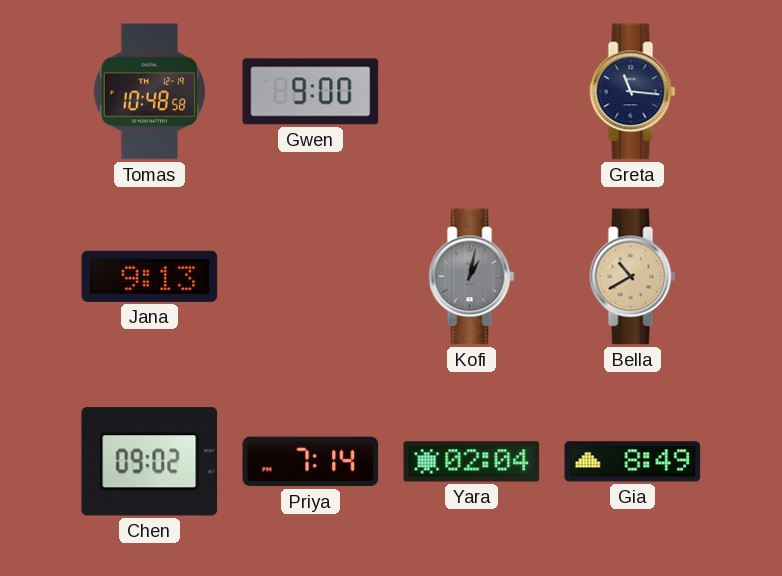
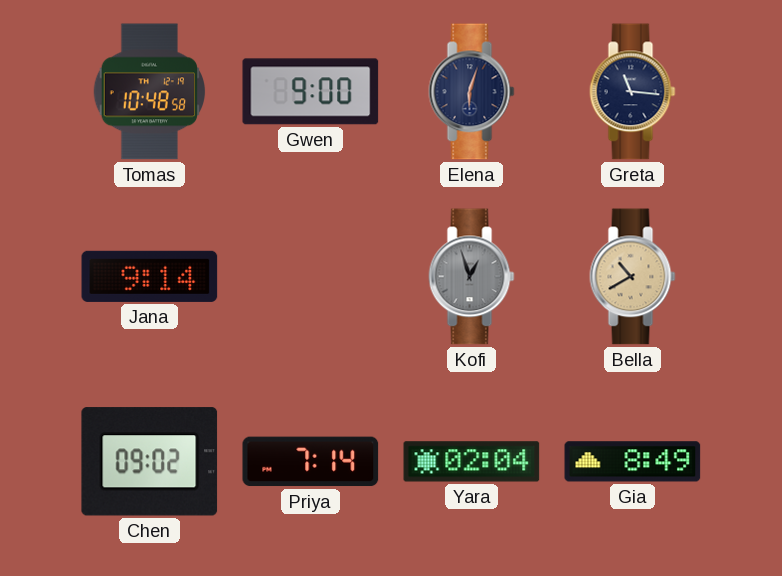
Elena: none -> 6:03
Jana: 9:13 -> 9:14
Kofi: 1:02 -> 12:57
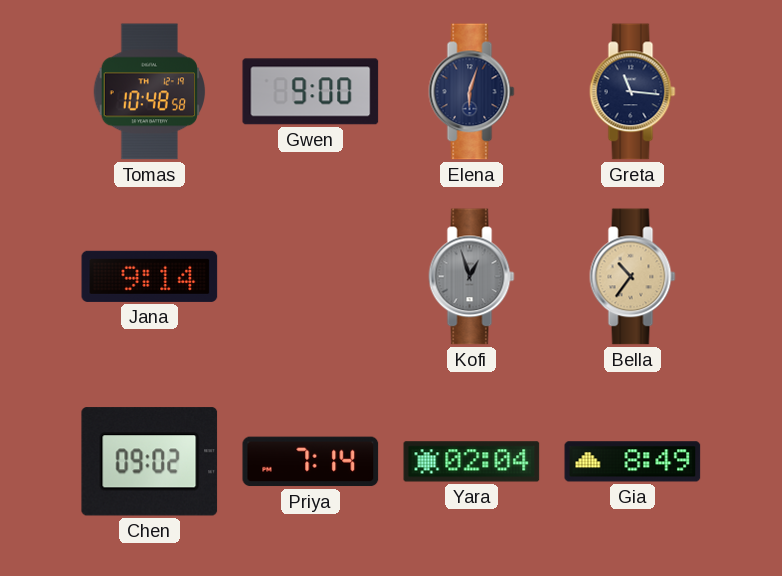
Bella: 10:40 -> 10:36
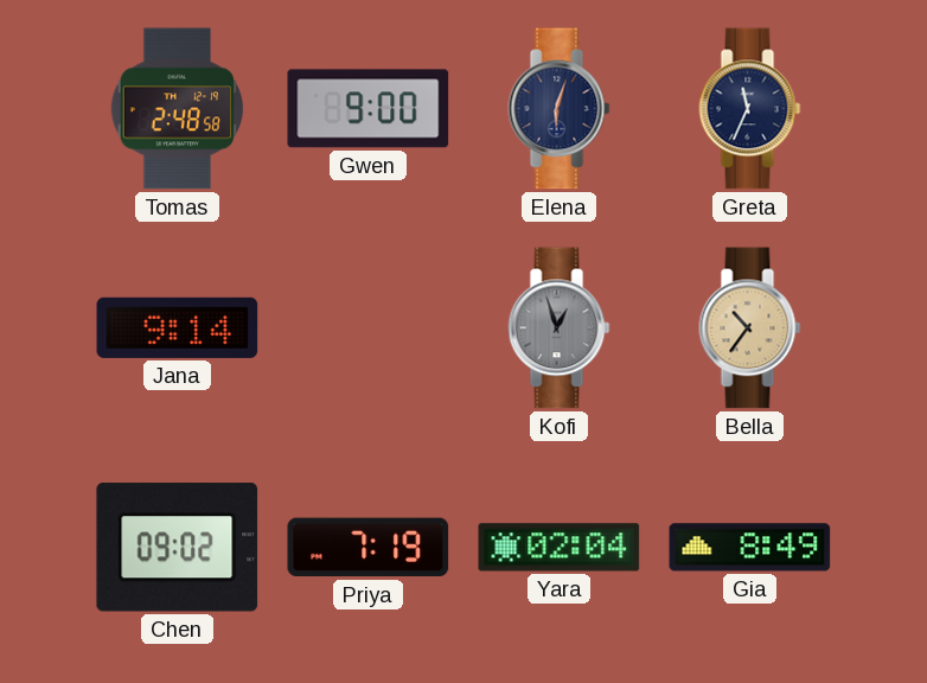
Tomas: 10:48 -> 2:48
Greta: 11:16 -> 11:34
Priya: 7:14 -> 7:19
